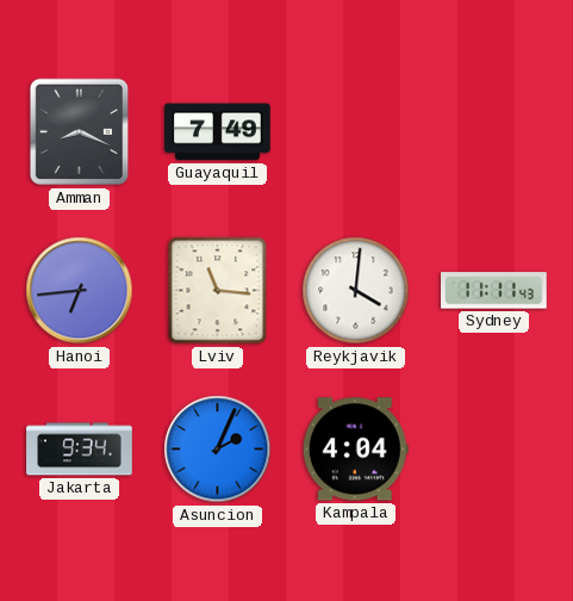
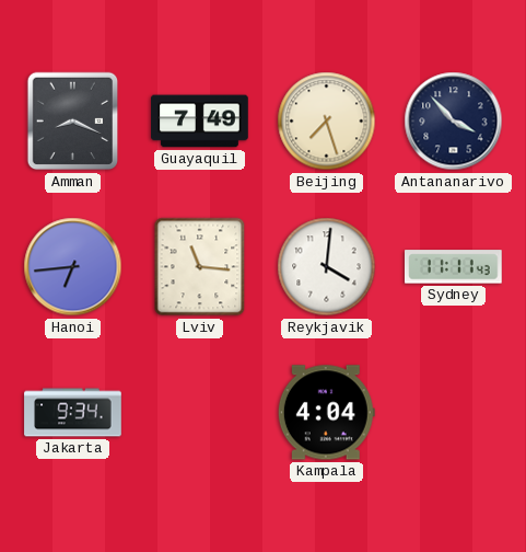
Beijing: none -> 7:27
Antananarivo: none -> 3:53
Asuncion: 2:04 -> none
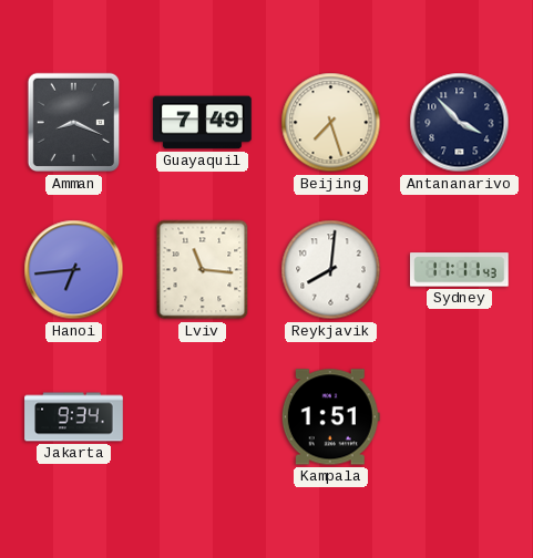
Reykjavik: 4:01 -> 8:01
Kampala: 4:04 -> 1:51
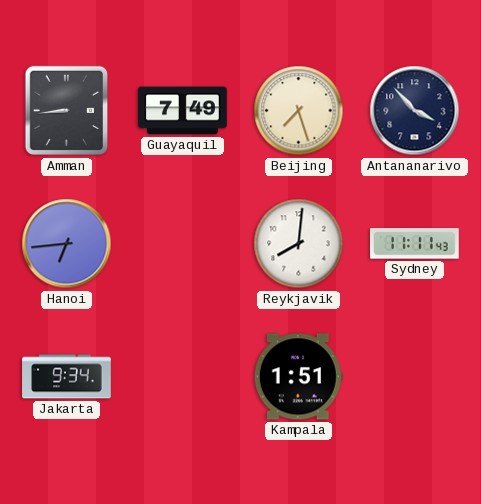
Amman: 8:19 -> 8:44
Lviv: 11:16 -> none
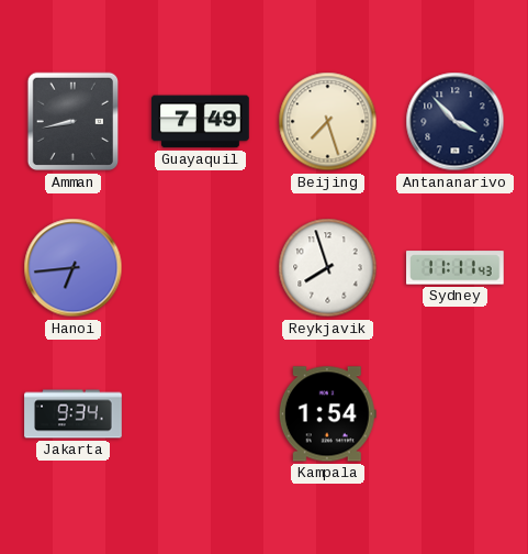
Amman: 8:44 -> 8:43
Reykjavik: 8:01 -> 7:57
Kampala: 1:51 -> 1:54
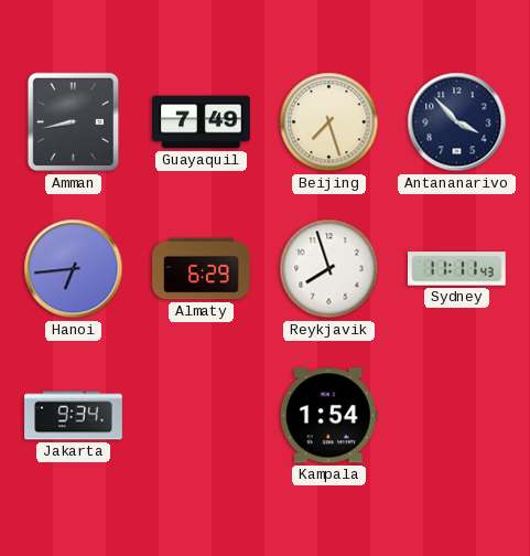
Almaty: none -> 6:29
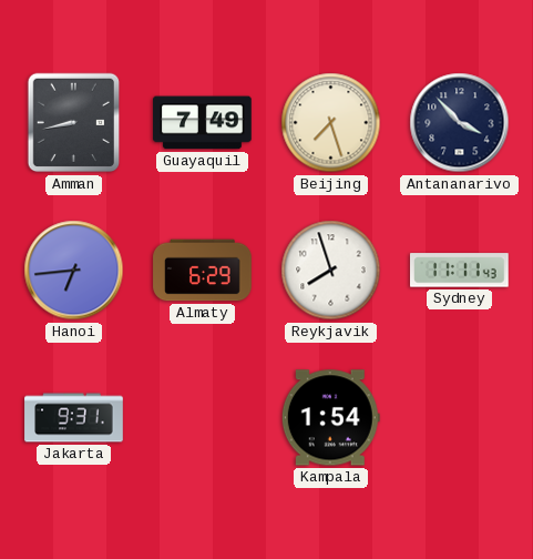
Jakarta: 9:34 -> 9:31
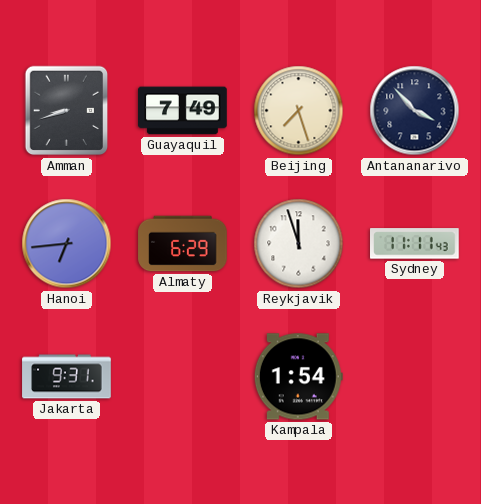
Amman: 8:43 -> 8:42
Reykjavik: 7:57 -> 11:57
